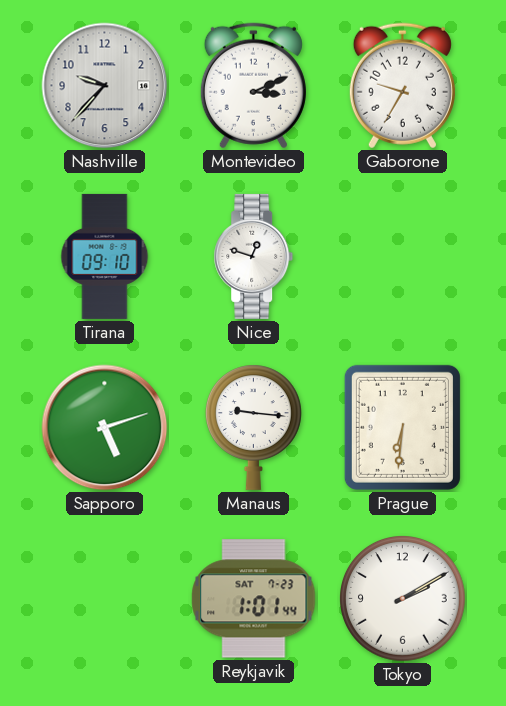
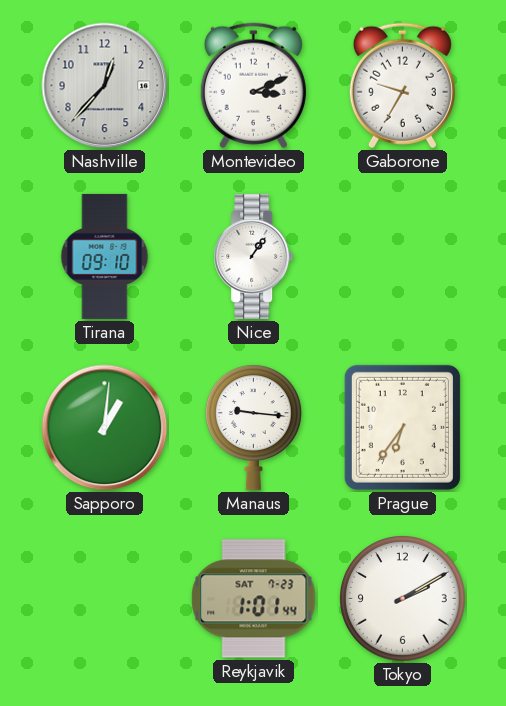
Nashville: 9:37 -> 12:37
Nice: 12:48 -> 1:06
Sapporo: 5:12 -> 1:01
Prague: 6:31 -> 6:36
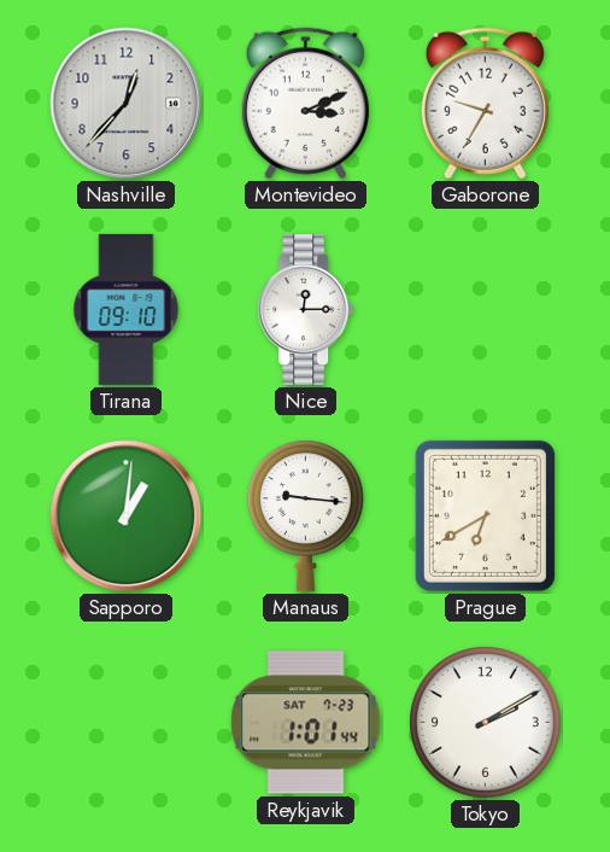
Nice: 1:06 -> 12:15
Prague: 6:36 -> 6:40
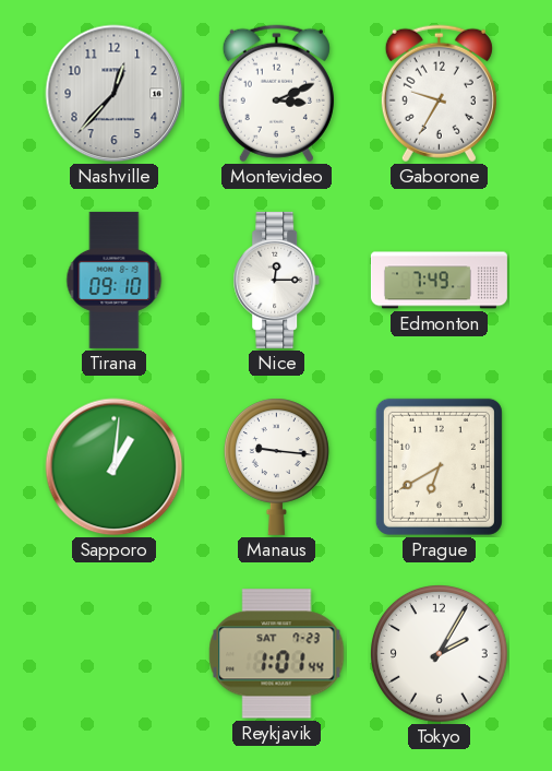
Edmonton: none -> 7:49
Tokyo: 2:10 -> 2:05
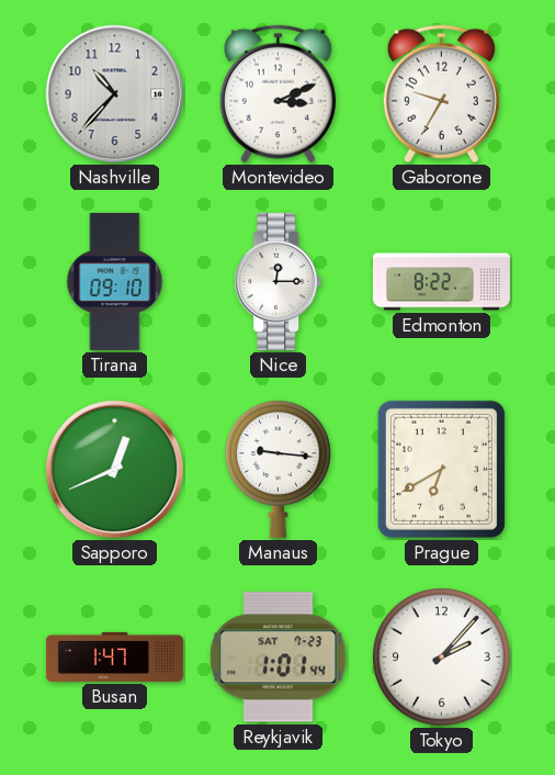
Nashville: 12:37 -> 10:37
Edmonton: 7:49 -> 8:22
Sapporo: 1:01 -> 12:41
Busan: none -> 1:47
Tokyo: 2:05 -> 2:07
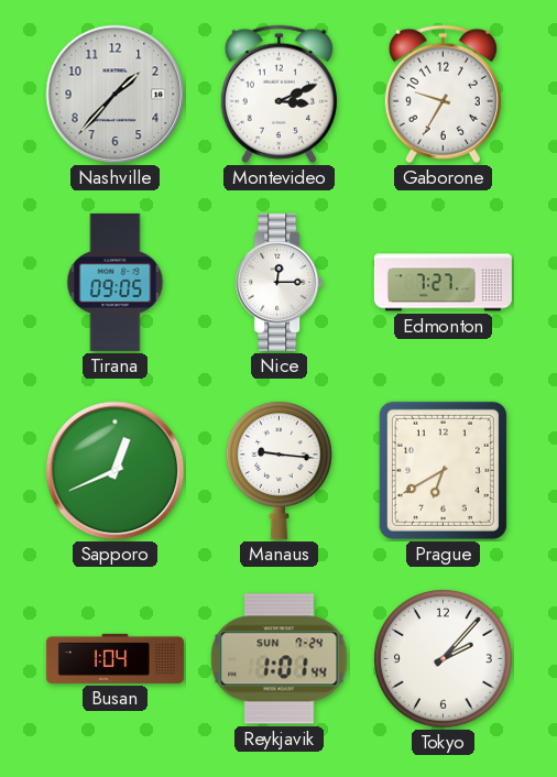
Nashville: 10:37 -> 1:37
Tirana: 09:10 -> 09:05
Edmonton: 8:22 -> 7:27
Busan: 1:47 -> 1:04
Reykjavik date: SAT 7-23 -> SUN 7-24
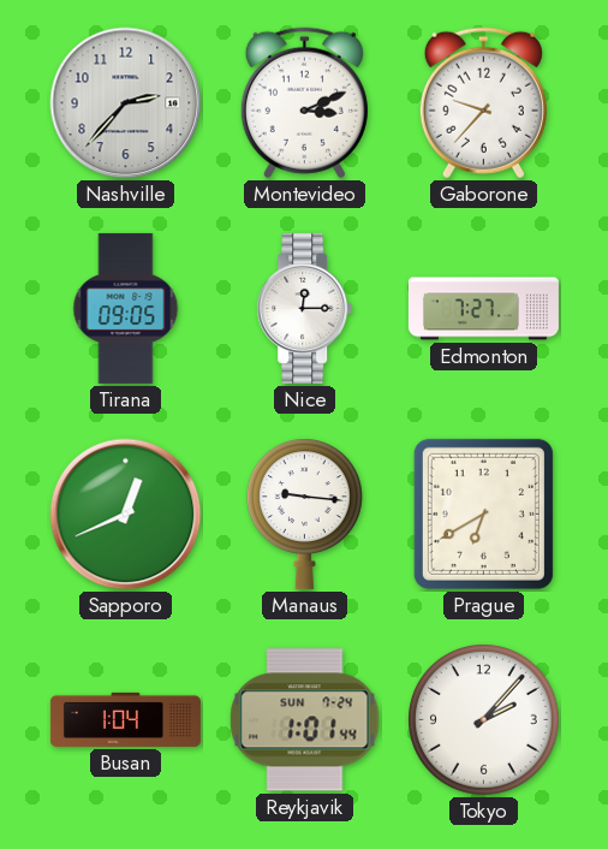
Nashville: 1:37 -> 2:37
Gaborone: 9:35 -> 9:37
